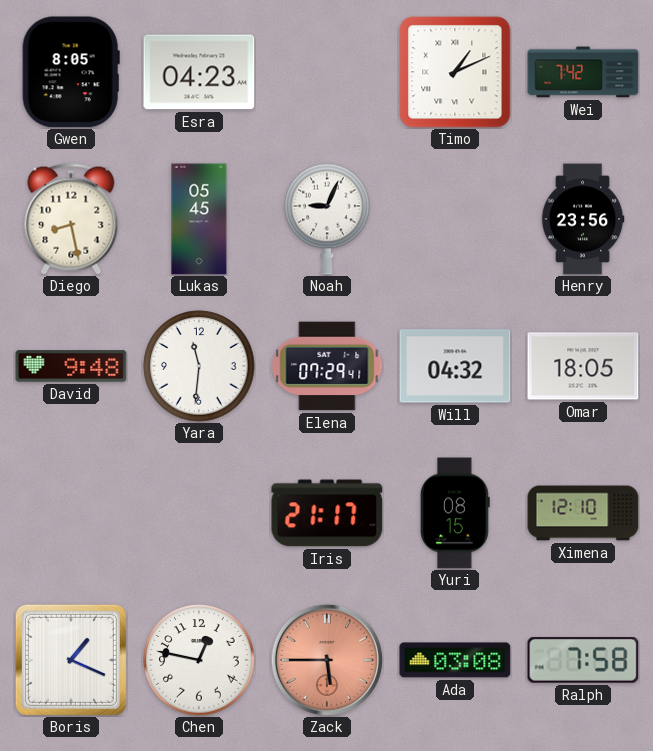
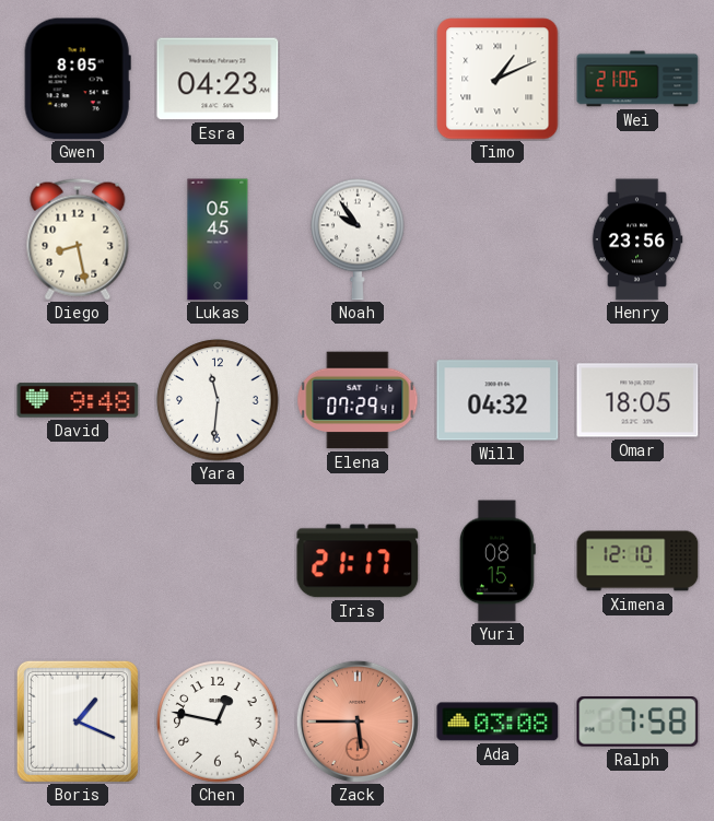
Wei: 7:42 -> 21:05
Noah: 9:04 -> 9:54
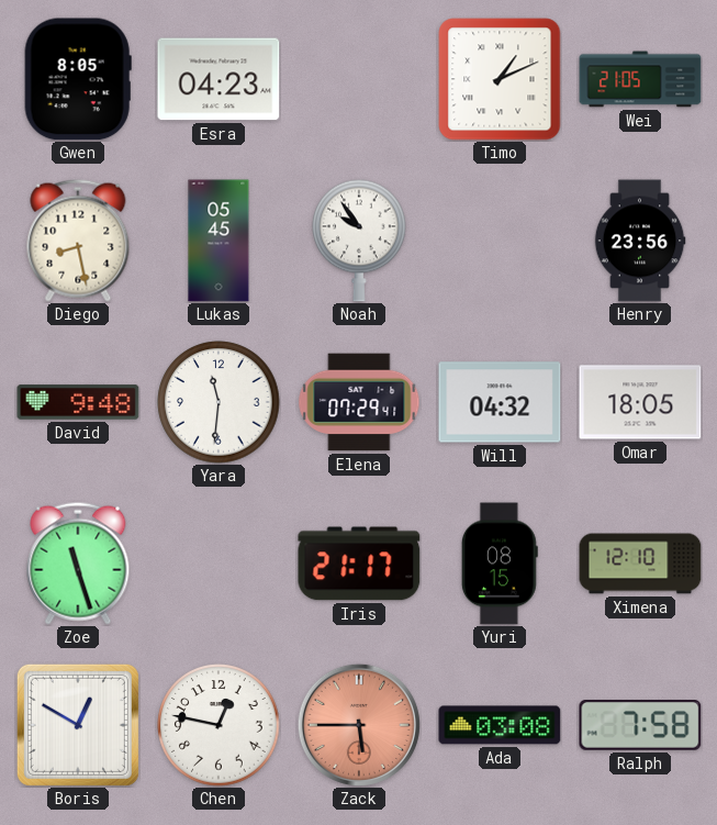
Zoe: none -> 11:27
Boris: 1:19 -> 12:50
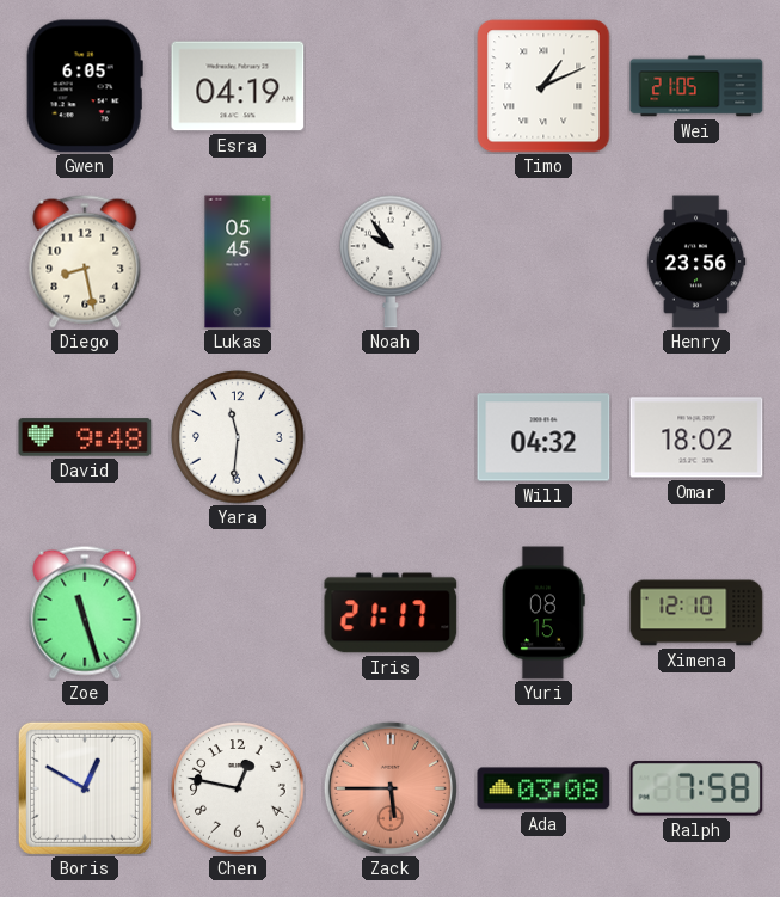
Gwen: 8:05 -> 6:05
Esra: 04:23 -> 04:19
Elena: 07:29 -> none
Omar: 18:05 -> 18:02
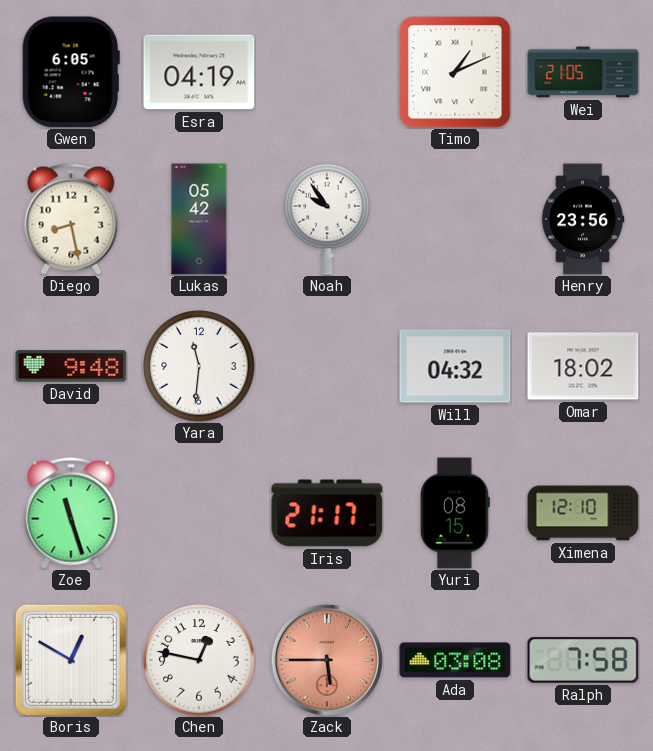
Lukas: 05:45 -> 05:42
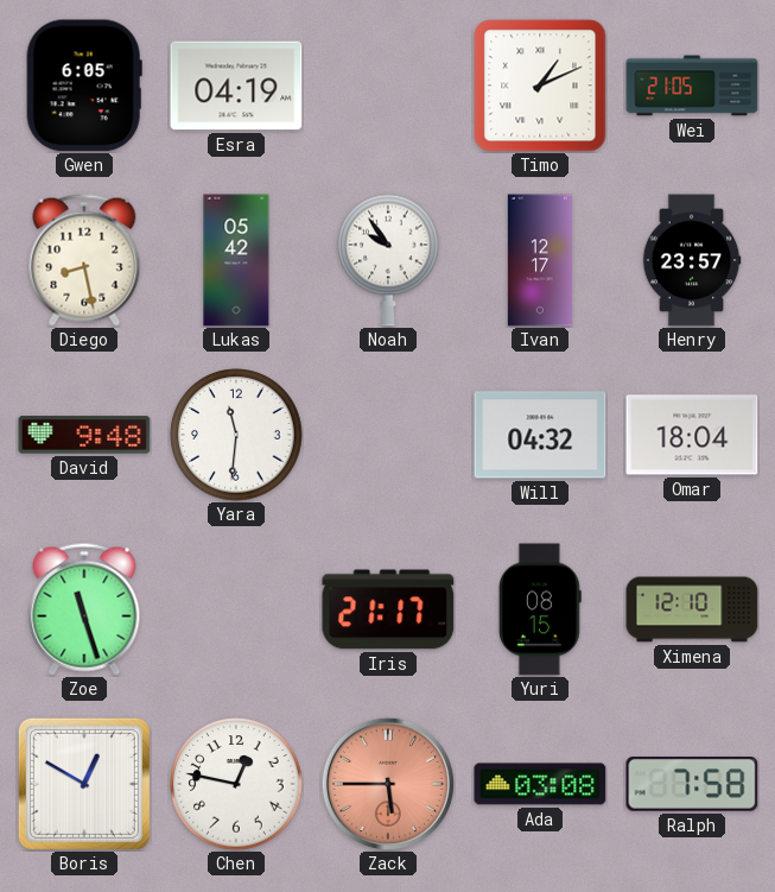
Ivan: none -> 12:17
Henry: 23:56 -> 23:57
Omar: 18:02 -> 18:04
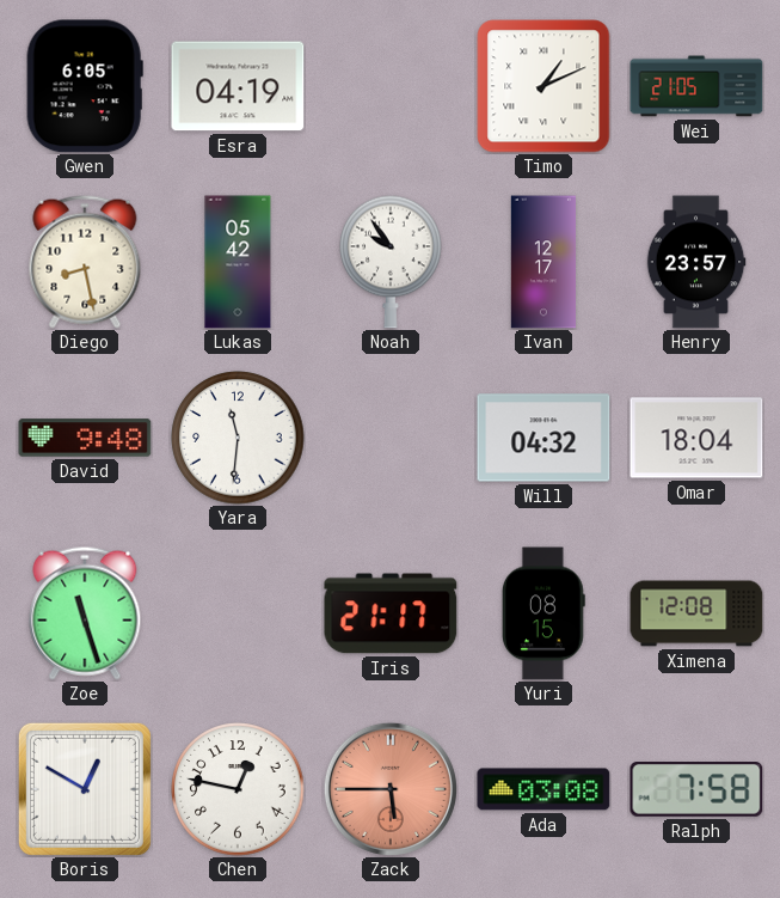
Ximena: 12:10 -> 12:08
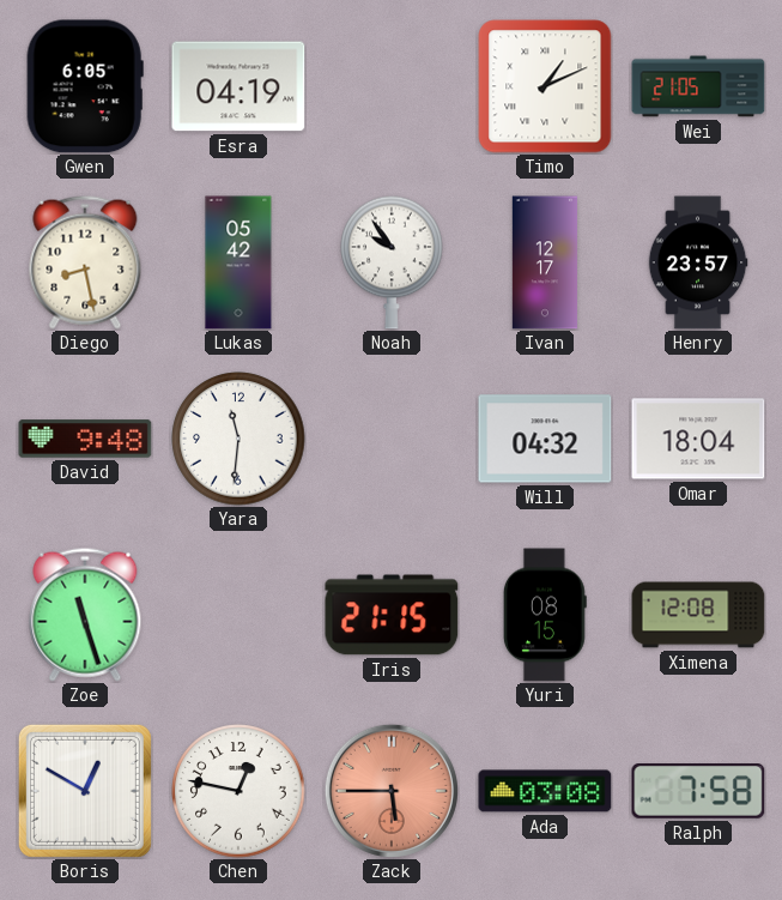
Iris: 21:17 -> 21:15
